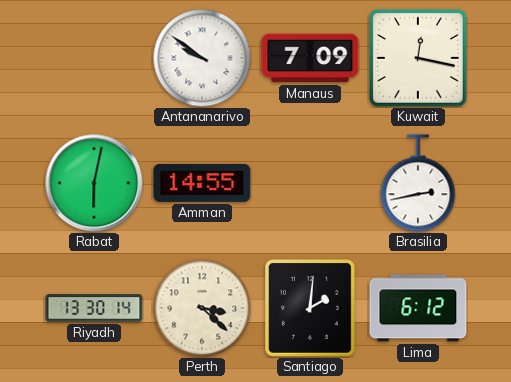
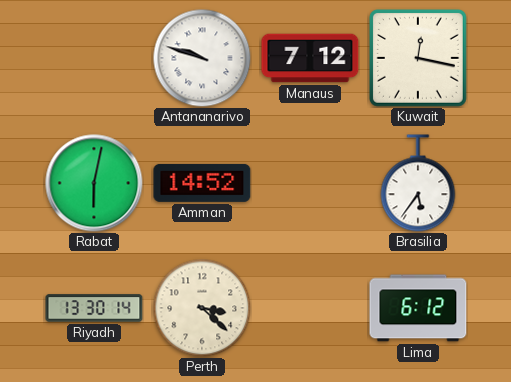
Antananarivo: 9:51 -> 9:48
Manaus: 7:09 -> 7:12
Amman: 14:55 -> 14:52
Brasilia: 2:43 -> 5:36
Santiago: 2:01 -> none
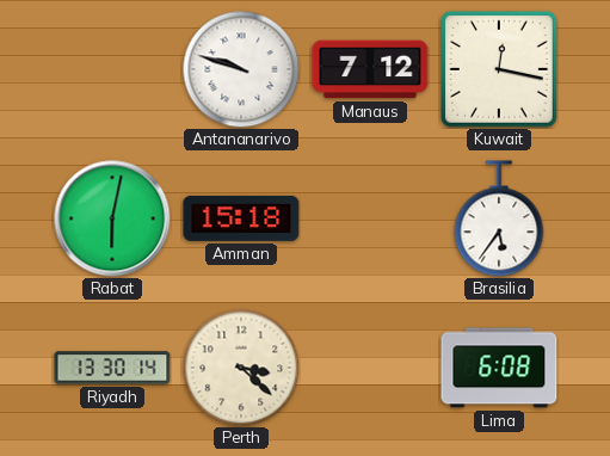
Amman: 14:52 -> 15:18
Lima: 6:12 -> 6:08
